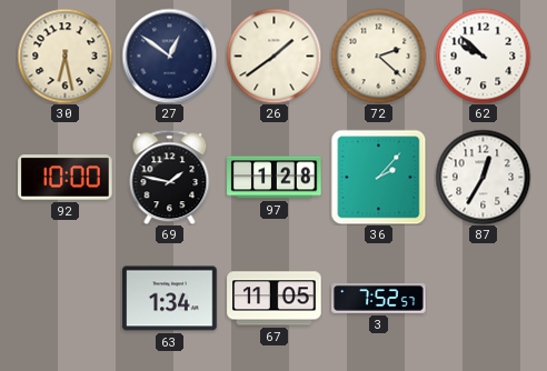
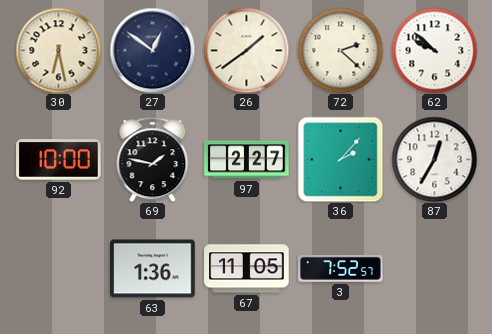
97: 1:28 -> 2:27
63: 1:34 -> 1:36
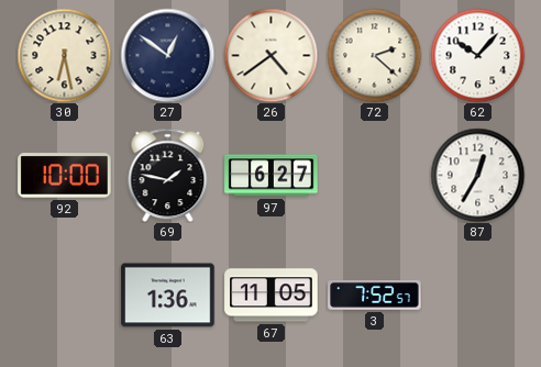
26: 1:39 -> 4:39
62: 9:52 -> 10:07
97: 2:27 -> 6:27
36: 2:07 -> none
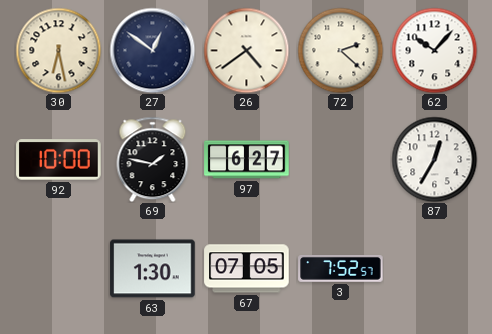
63: 1:36 -> 1:30
67: 11:05 -> 07:05
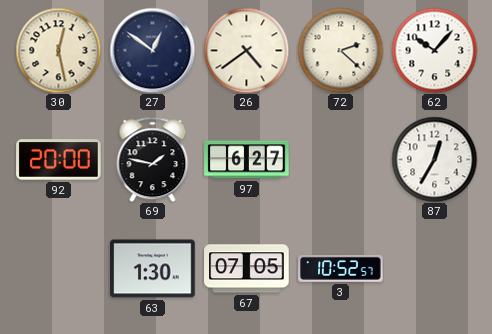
30: 6:28 -> 12:28
92: 10:00 -> 20:00
3: 7:52 -> 10:52
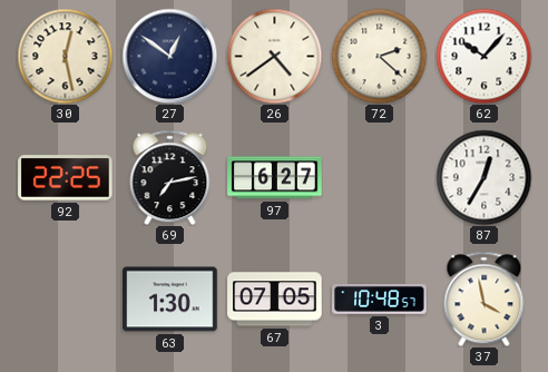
92: 20:00 -> 22:25
69: 1:47 -> 7:13
3: 10:52 -> 10:48
37: none -> 3:58
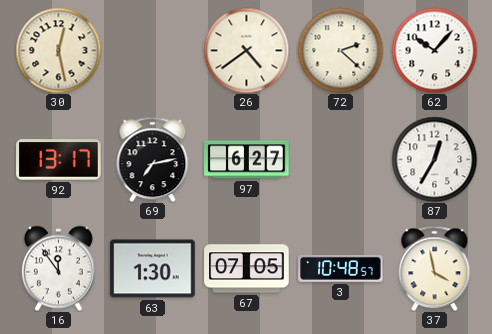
27: 12:51 -> none
92: 22:25 -> 13:17
16: none -> 11:54
